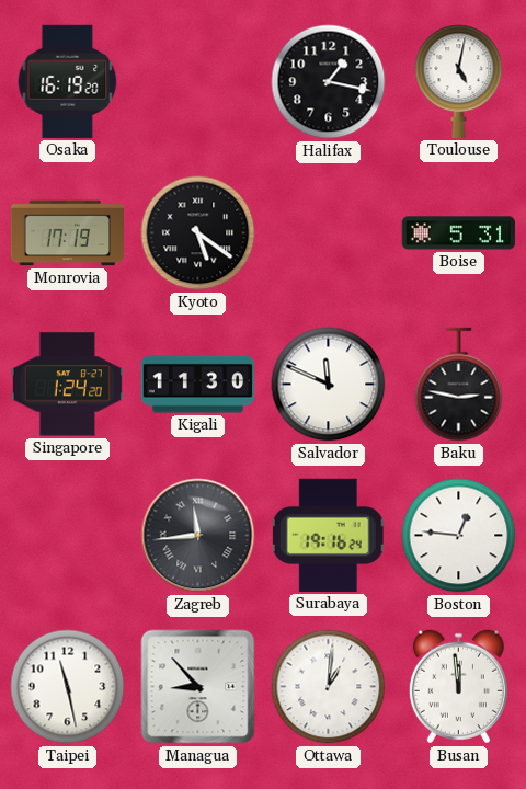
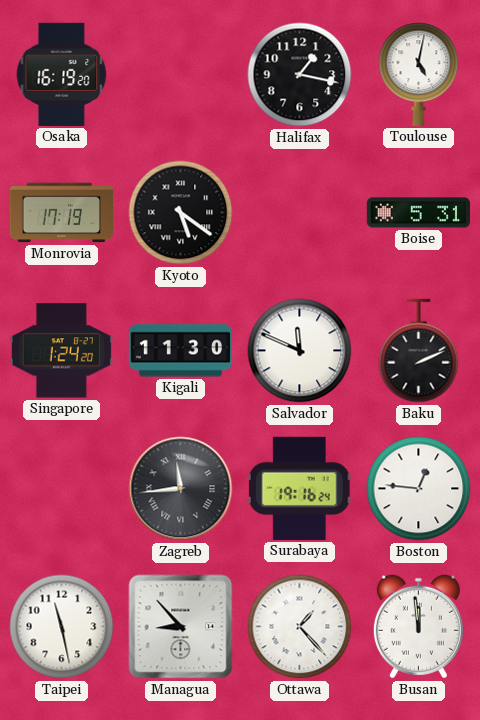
Baku: 2:47 -> 2:11
Ottawa: 1:01 -> 1:23
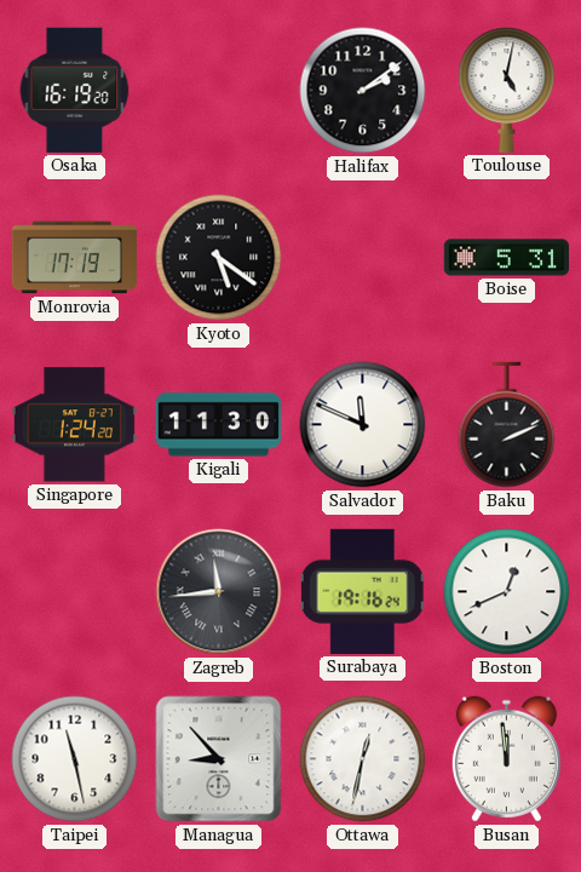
Halifax: 1:17 -> 2:09
Boston: 12:46 -> 12:41
Ottawa: 1:23 -> 12:32
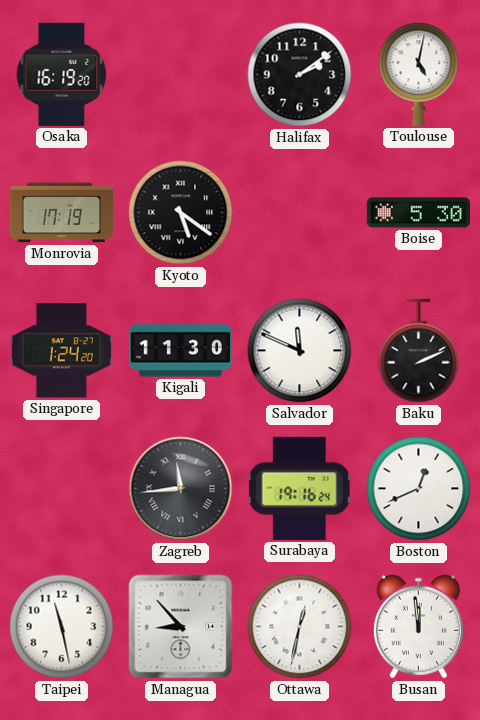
Boise: 5:31 -> 5:30
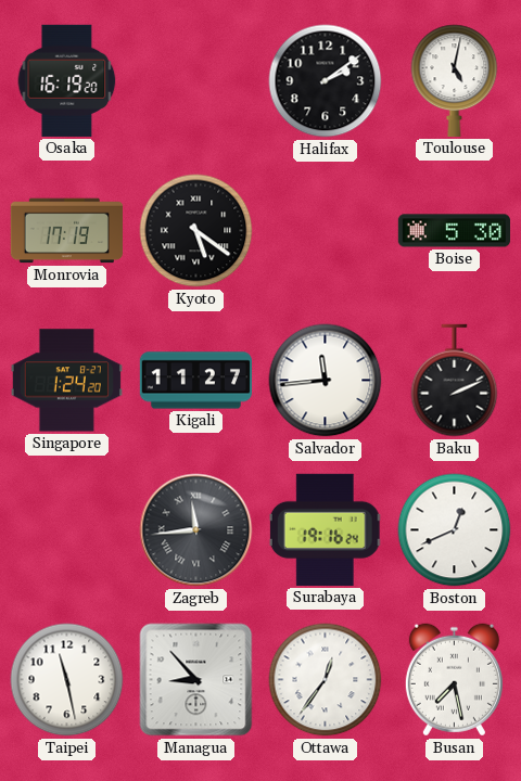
Kigali: 11:30 -> 11:27
Salvador: 11:49 -> 11:44
Ottawa: 12:32 -> 12:36
Busan: 11:59 -> 7:28
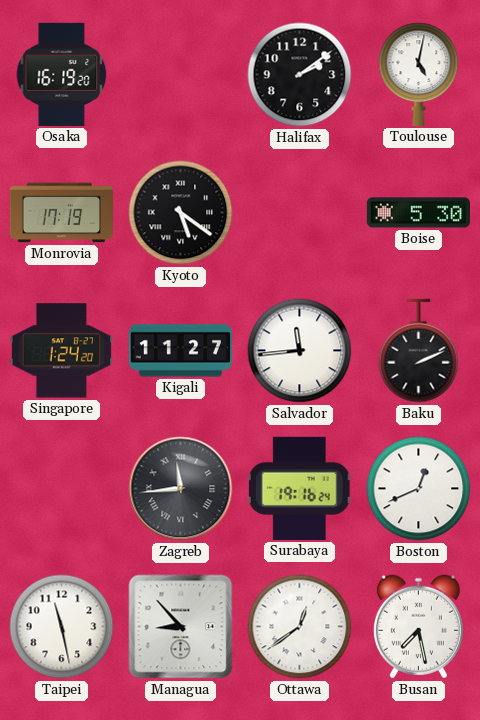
Ottawa: 12:36 -> 12:39
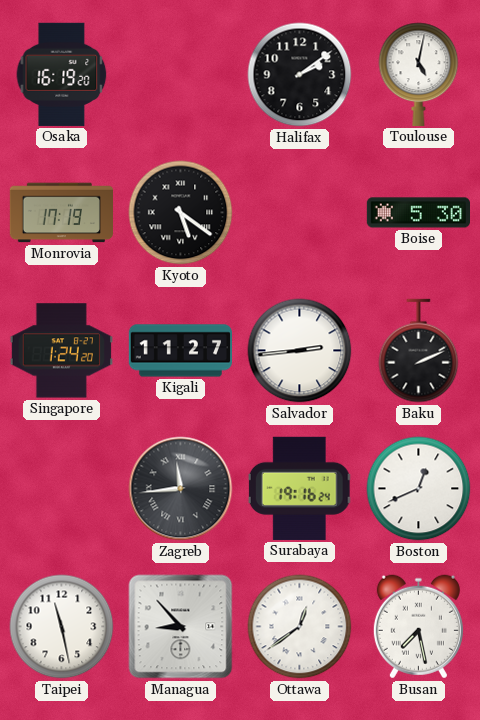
Salvador: 11:44 -> 2:44
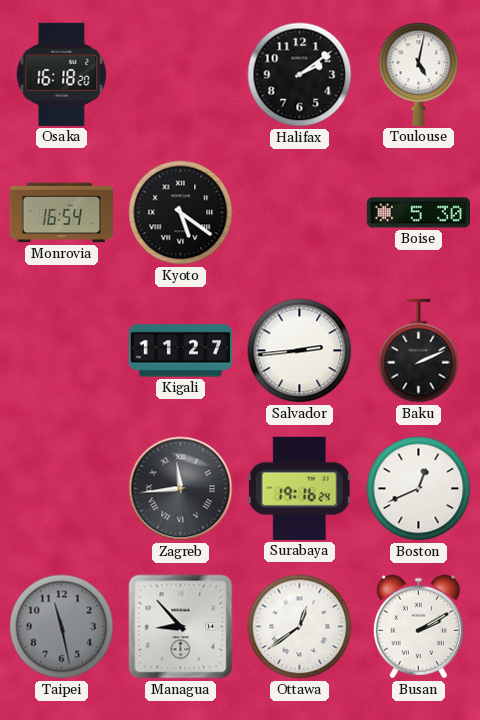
Osaka: 16:19 -> 16:18
Monrovia: 17:19 -> 16:54
Singapore: 1:24 -> none
Taipei dial: white -> grey
Busan: 7:28 -> 2:10
